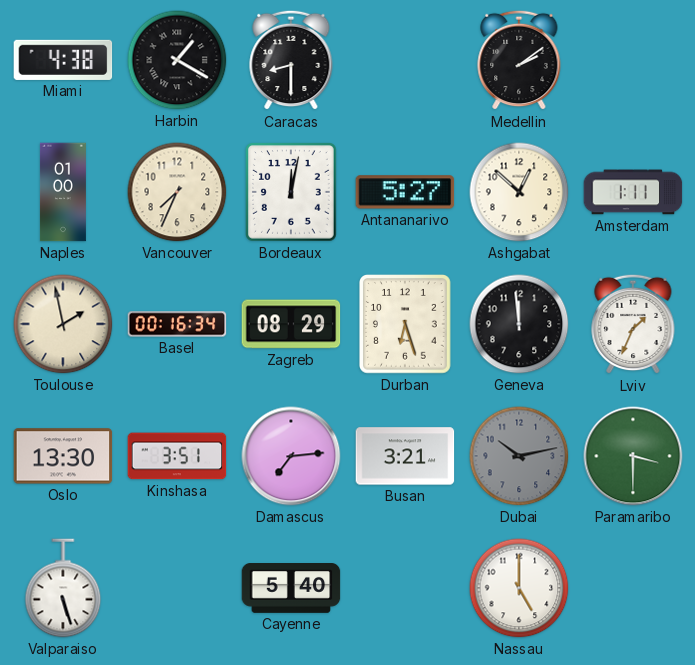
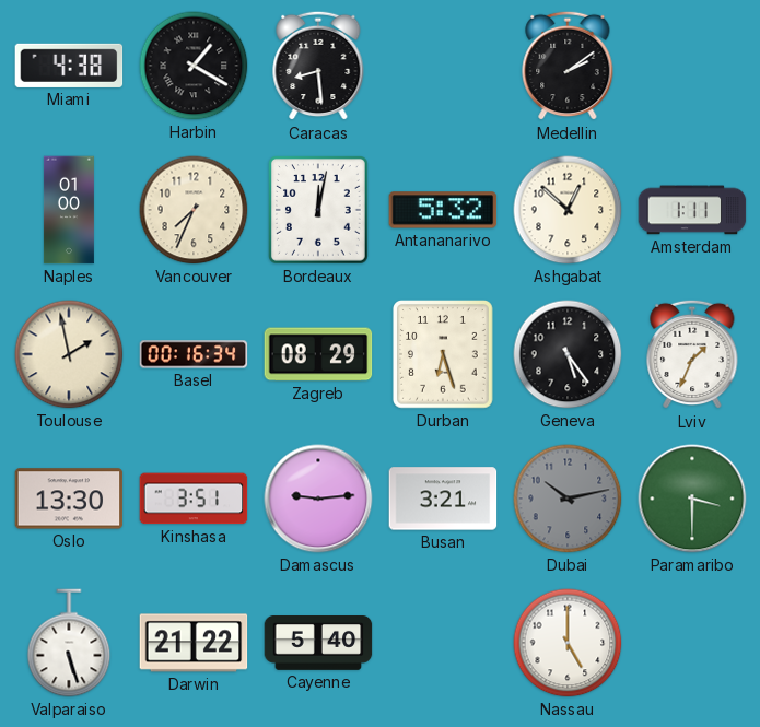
Caracas: 8:30 -> 8:29
Antananarivo: 5:27 -> 5:32
Geneva: 11:59 -> 5:24
Damascus: 7:14 -> 9:14
Darwin: none -> 21:22
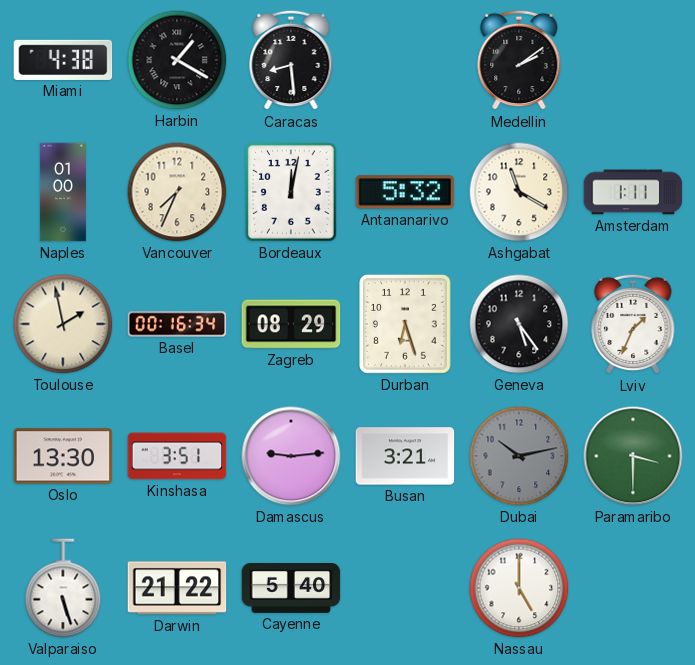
Ashgabat: 12:52 -> 11:20
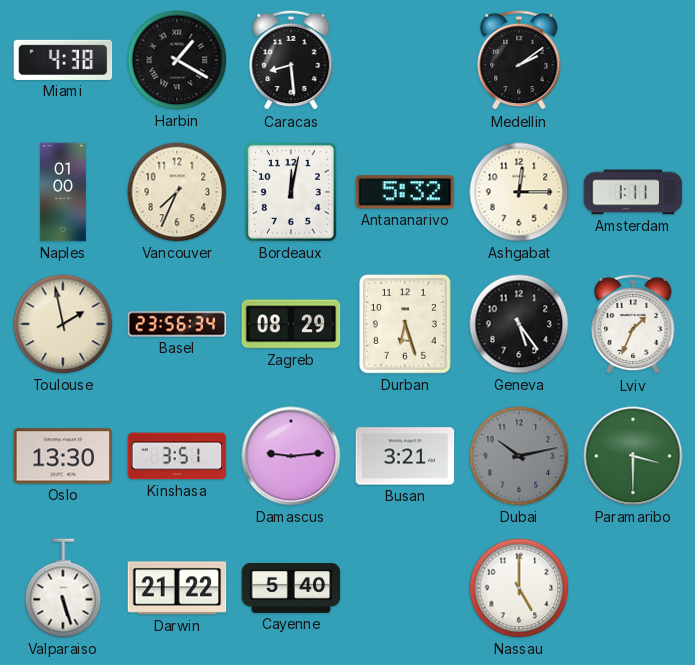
Ashgabat: 11:20 -> 12:15
Basel: 00:16 -> 23:56
